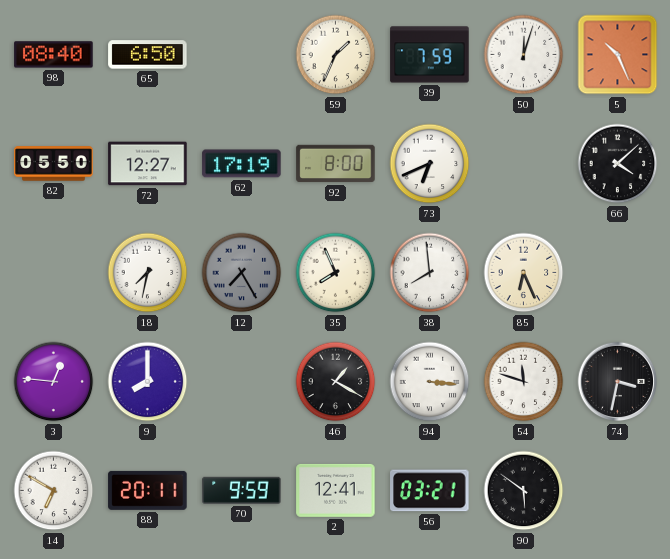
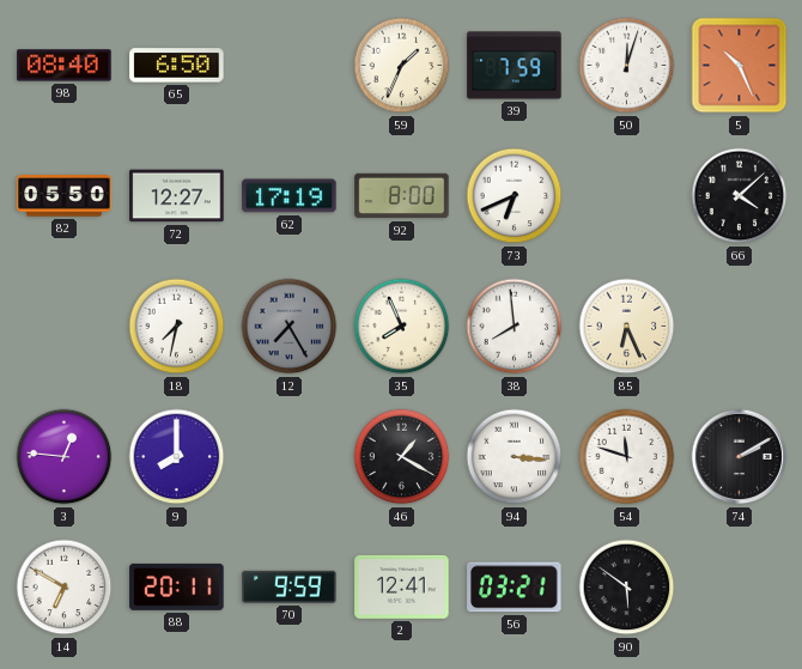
74: 3:32 -> 2:10
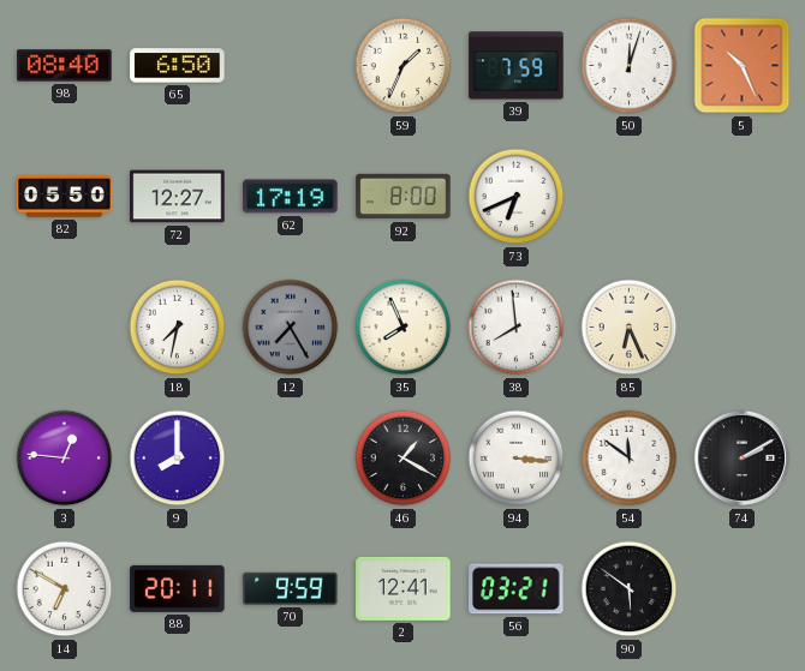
66: 4:08 -> none
54: 11:48 -> 11:51
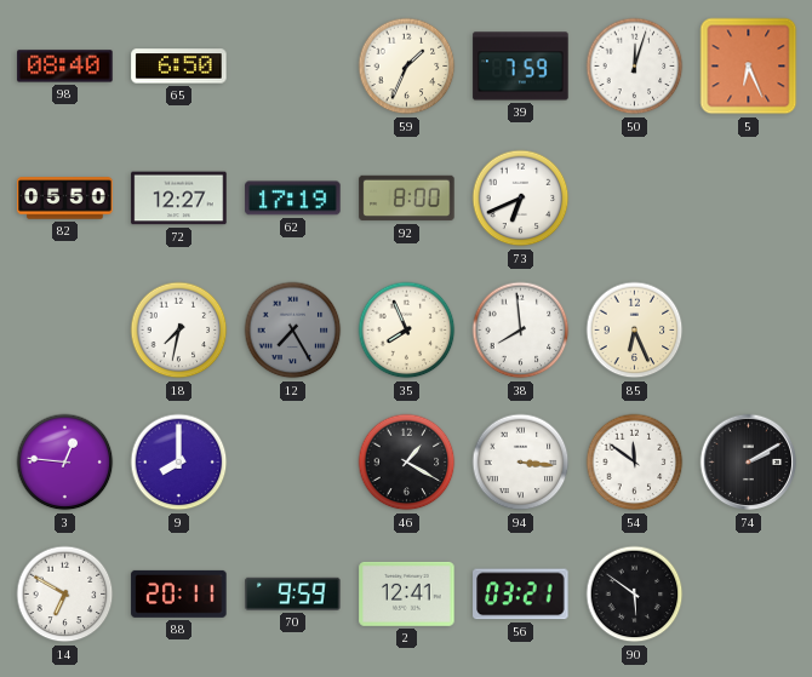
5: 10:26 -> 6:26
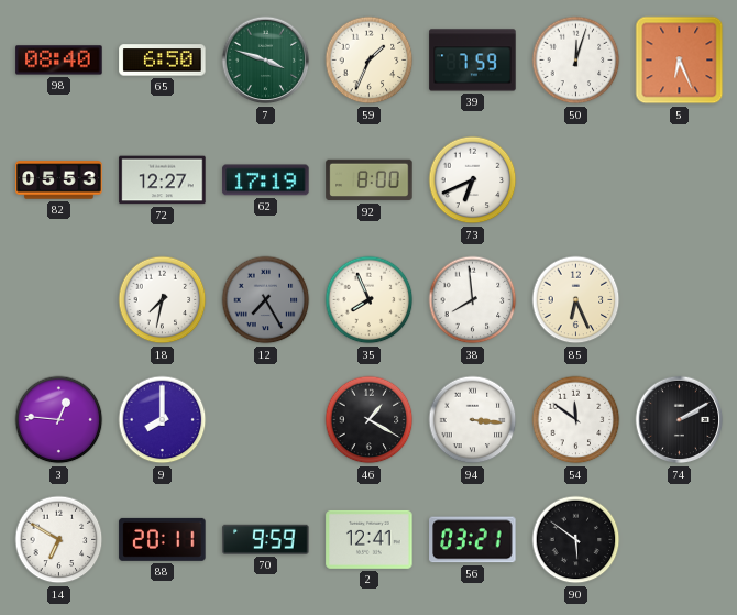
7: none -> 3:48
82: 05:50 -> 05:53
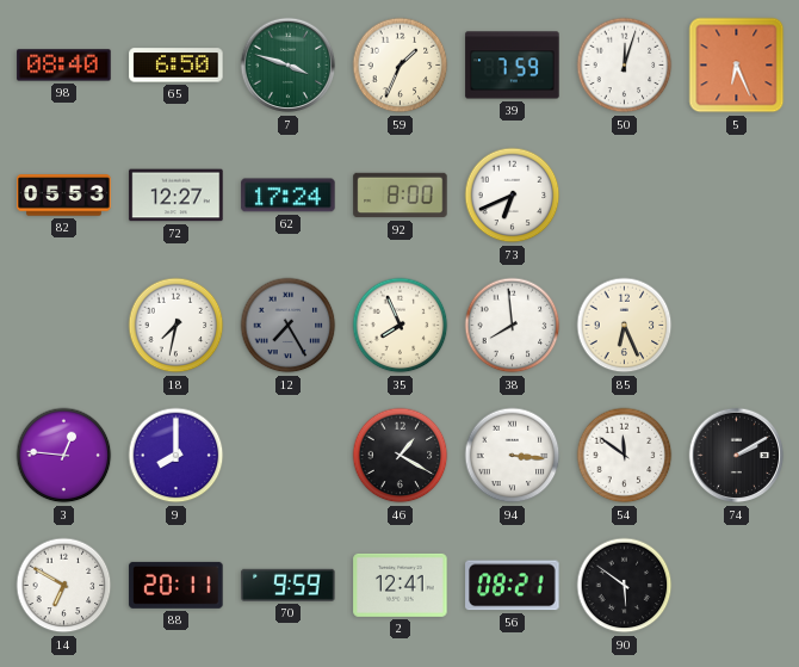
62: 17:19 -> 17:24
56: 03:21 -> 08:21
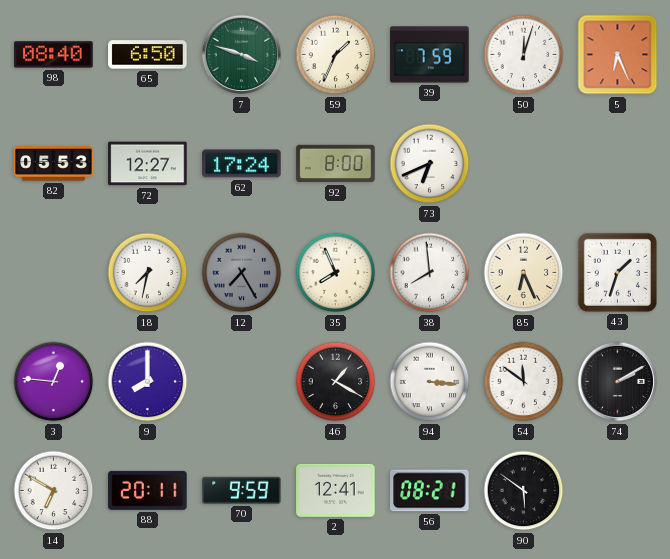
43: none -> 1:33
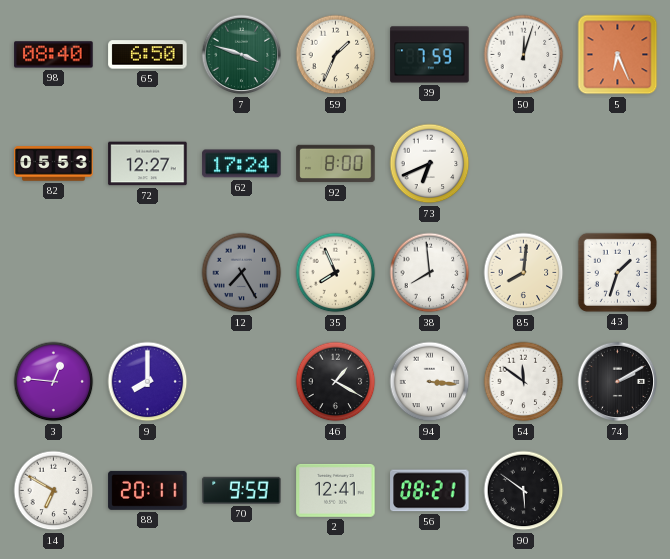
18: 7:32 -> none
85: 6:26 -> 8:01
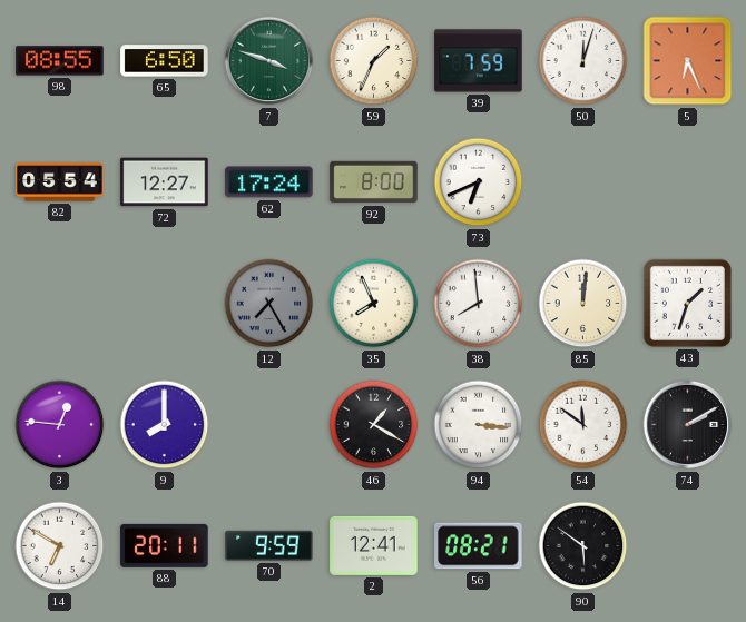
98: 08:40 -> 08:55
82: 05:53 -> 05:54
85: 8:01 -> 12:01
